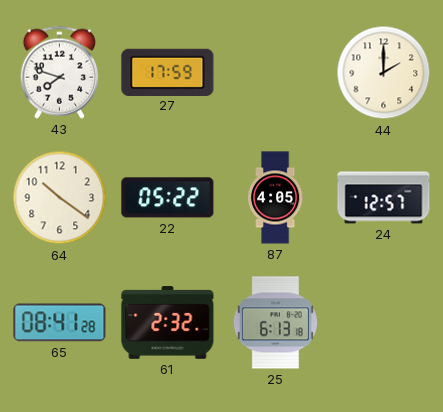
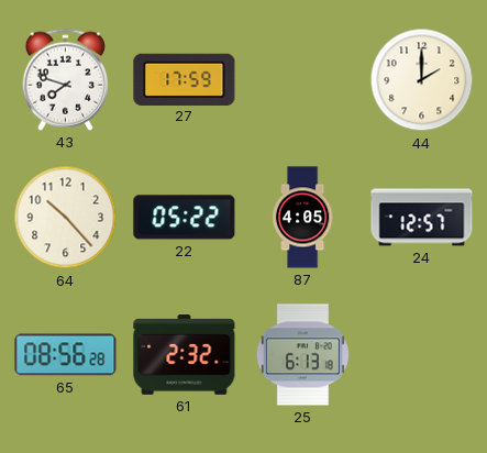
64: 10:21 -> 10:23
65: 08:41 -> 08:56
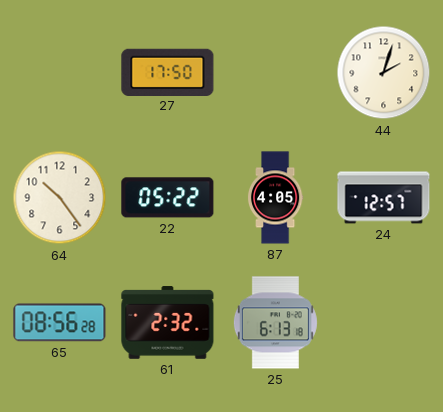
43: 7:48 -> none
27: 17:59 -> 17:50
44: 2:00 -> 2:03
64: 10:23 -> 10:24
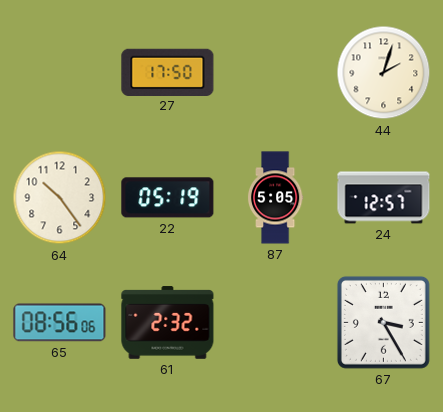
22: 05:22 -> 05:19
87: 4:05 -> 5:05
65: 08:56:28 -> 08:56:06
25: 6:13 -> none
67: none -> 3:25
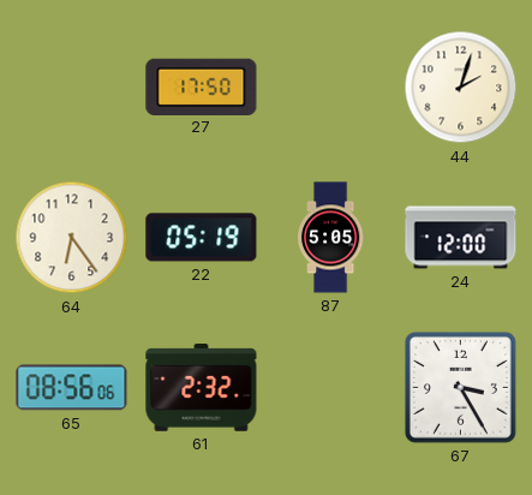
64: 10:24 -> 6:24
24: 12:57 -> 12:00
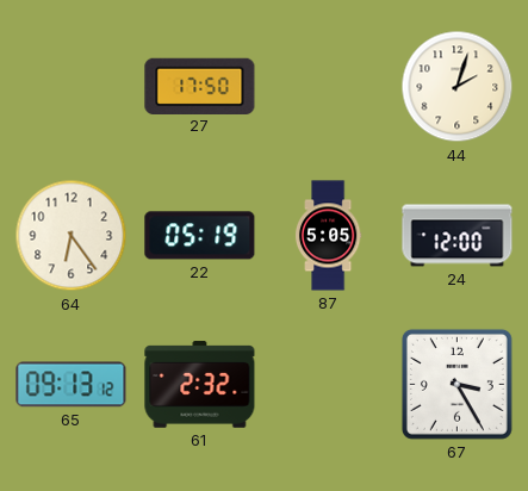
65: 08:56 -> 09:13
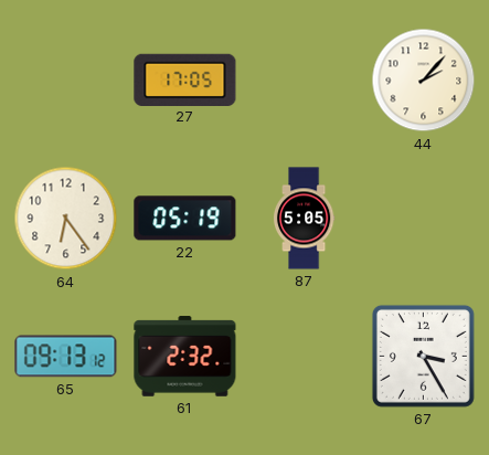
27: 17:50 -> 17:05
44: 2:03 -> 2:07
24: 12:00 -> none
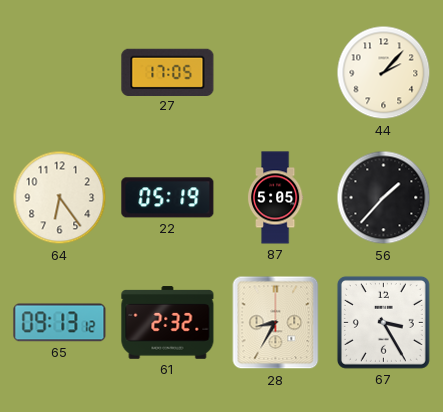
56: none -> 1:37
28: none -> 8:35
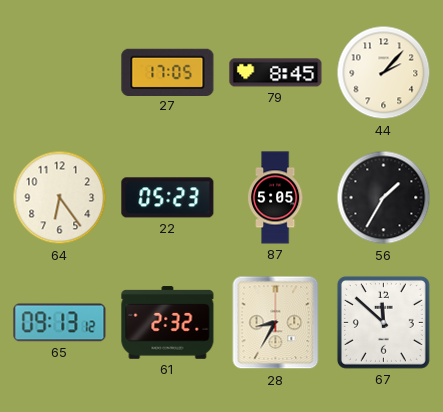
79: none -> 8:45
22: 05:19 -> 05:23
56: 1:37 -> 1:35
67: 3:25 -> 11:52
